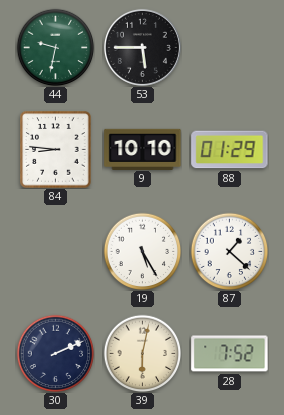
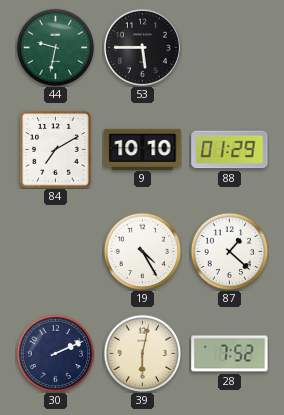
84: 8:46 -> 7:10
19: 5:25 -> 4:25
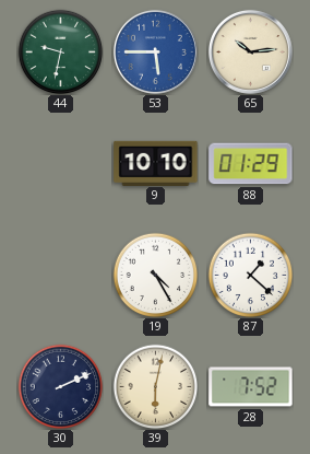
53 dial: black -> blue
65: none -> 10:14
84: 7:10 -> none
